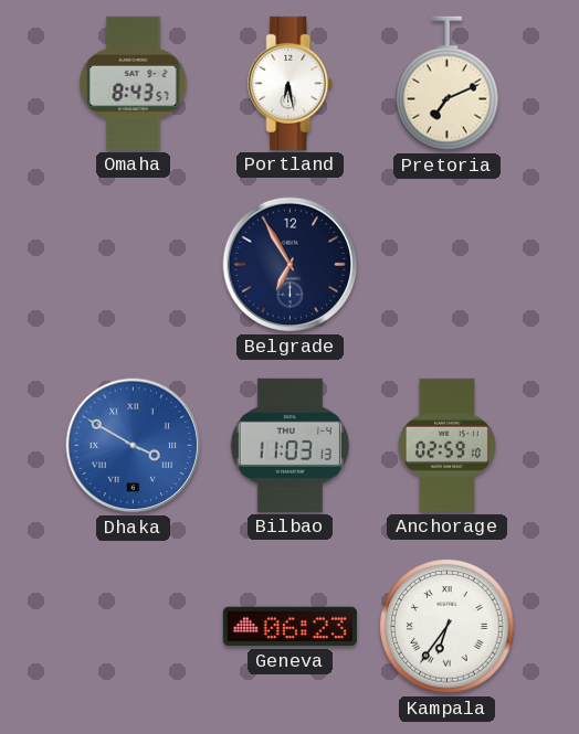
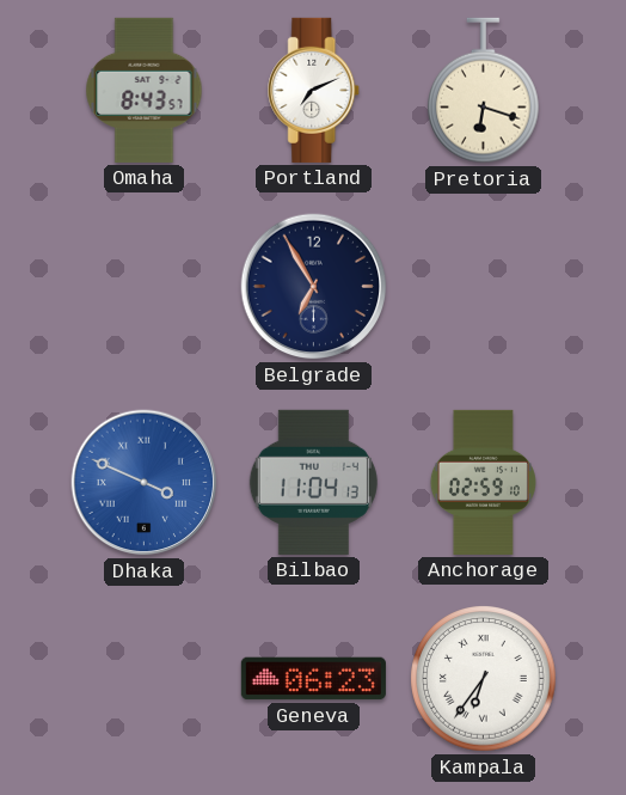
Portland: 6:28 -> 7:11
Pretoria: 7:11 -> 6:18
Dhaka: 3:50 -> 3:49
Bilbao: 11:03 -> 11:04
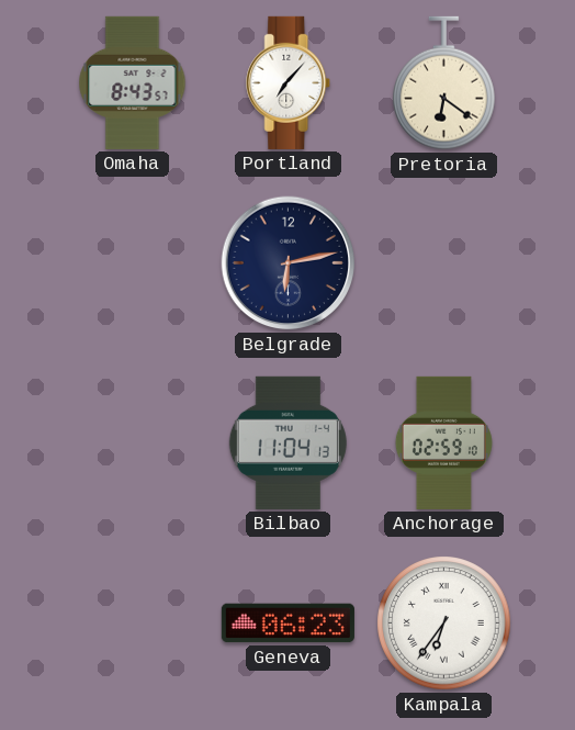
Portland: 7:11 -> 7:07
Pretoria: 6:18 -> 6:21
Belgrade: 6:55 -> 6:13
Dhaka: 3:49 -> none
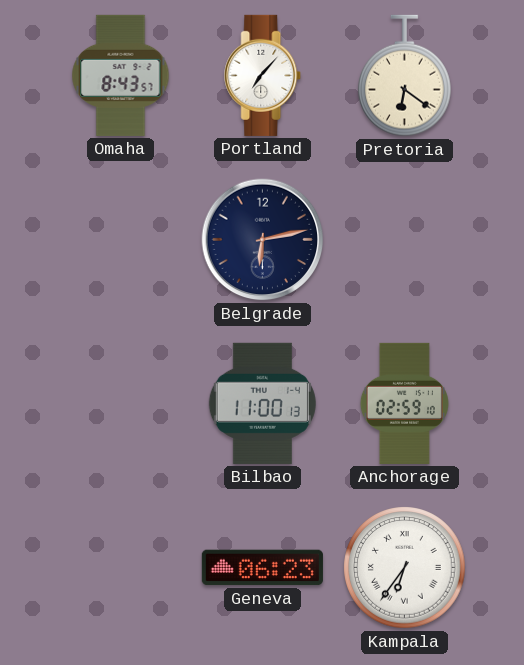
Bilbao: 11:04 -> 11:00
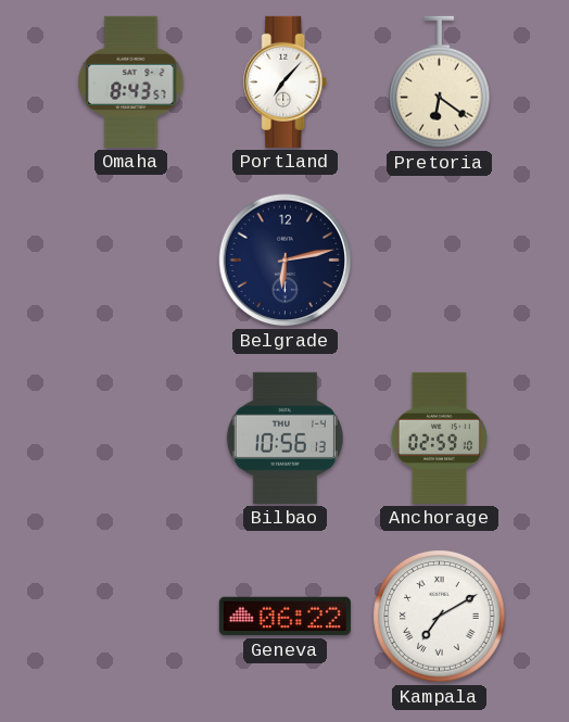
Bilbao: 11:00 -> 10:56
Geneva: 06:23 -> 06:22
Kampala: 6:36 -> 7:10
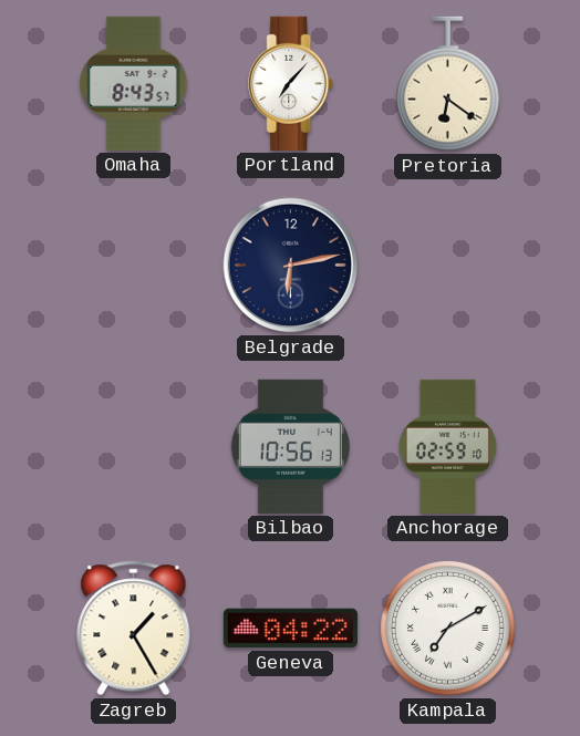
Zagreb: none -> 1:25
Geneva: 06:22 -> 04:22
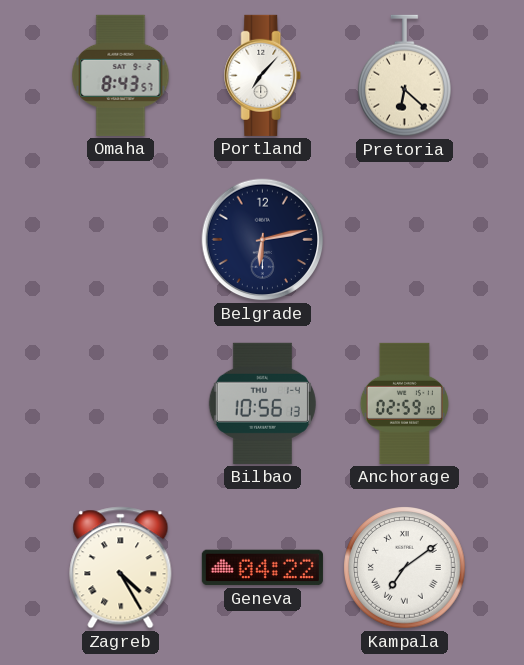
Pretoria: 6:21 -> 6:22
Zagreb: 1:25 -> 4:25
Kampala: 7:10 -> 7:09
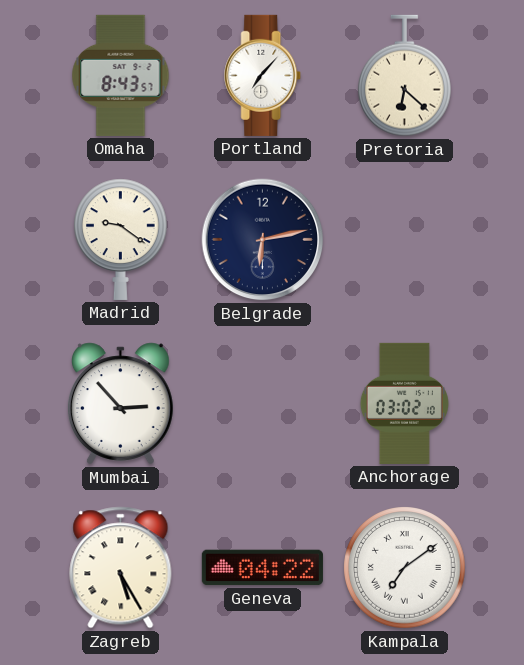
Madrid: none -> 9:21
Mumbai: none -> 2:53
Bilbao: 10:56 -> none
Anchorage: 02:59 -> 03:02
Zagreb: 4:25 -> 5:25
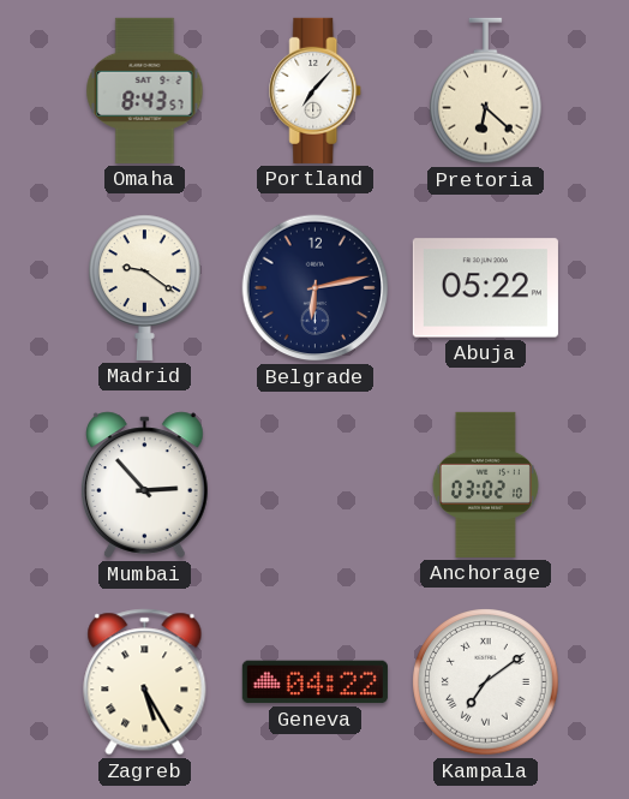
Abuja: none -> 05:22
